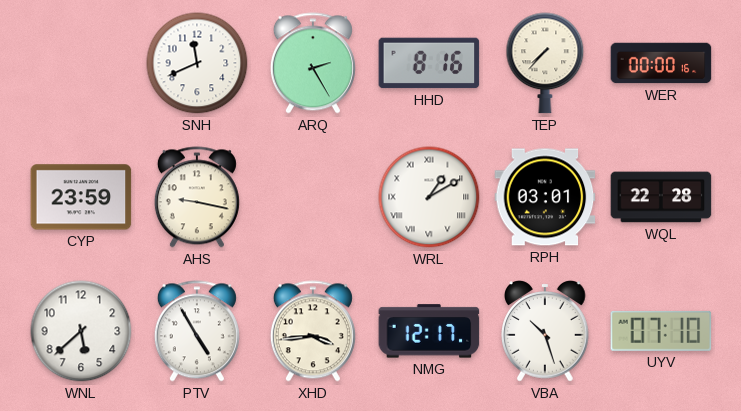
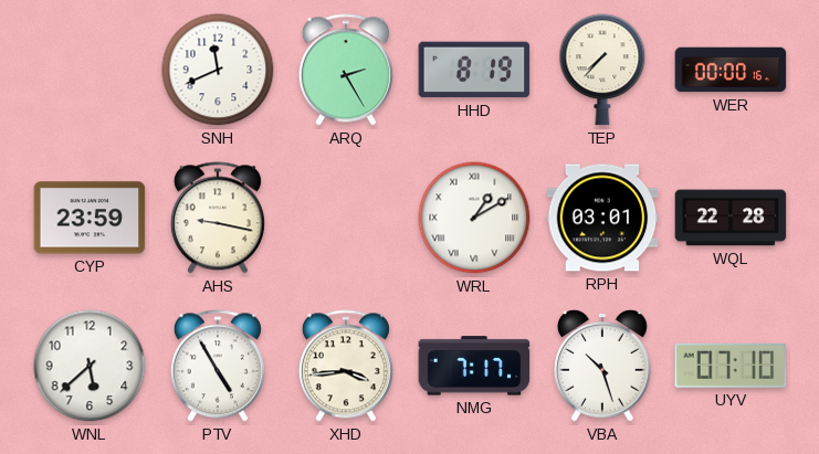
HHD: 8:16 -> 8:19
NMG: 12:17 -> 7:17
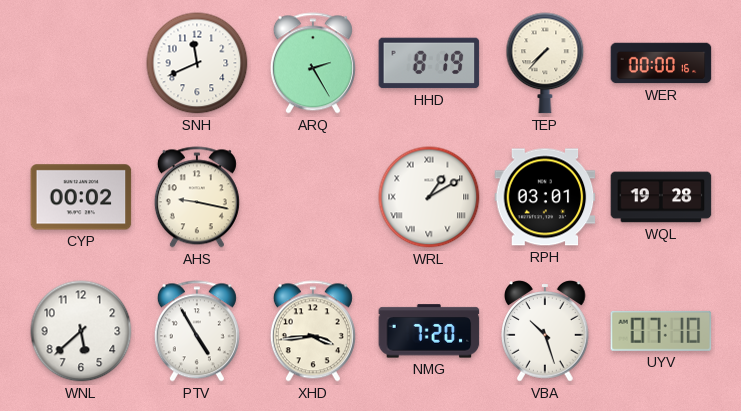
CYP: 23:59 -> 00:02
WQL: 22:28 -> 19:28
NMG: 7:17 -> 7:20
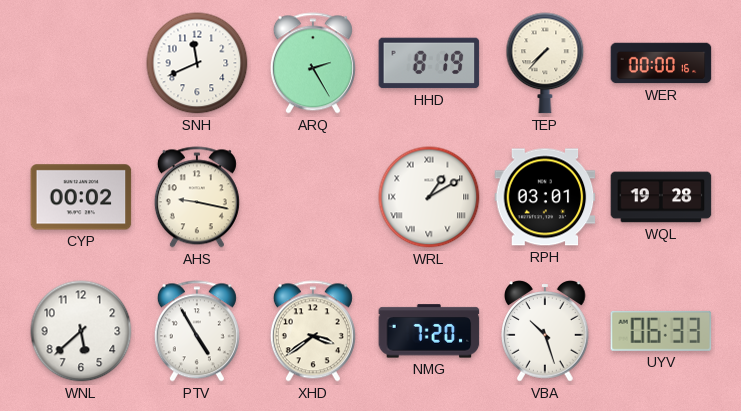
XHD: 3:44 -> 3:39
UYV: 07:10 -> 06:33
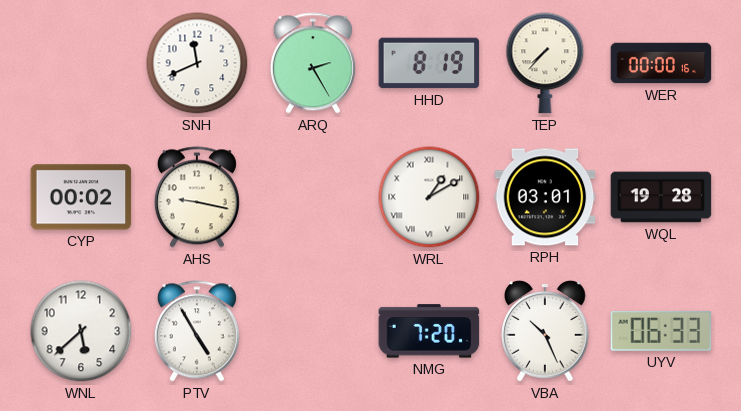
XHD: 3:39 -> none
VBA: 10:27 -> 10:26
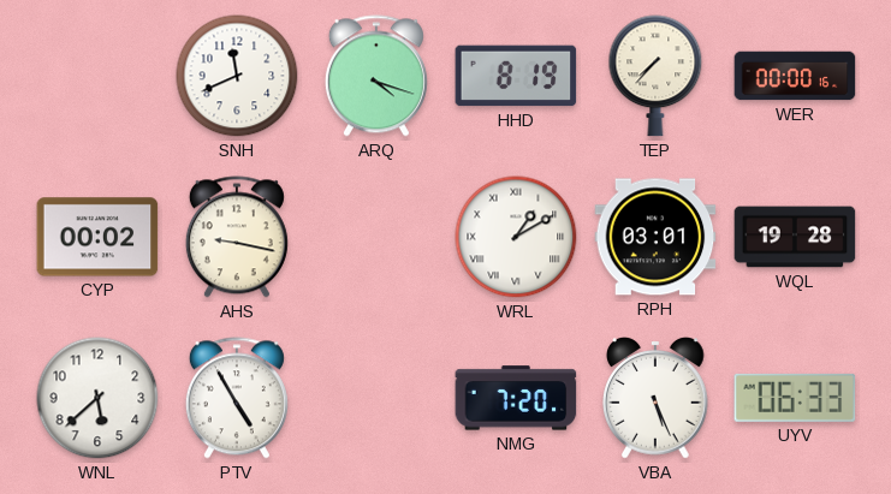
ARQ: 2:25 -> 4:18
VBA: 10:26 -> 5:26
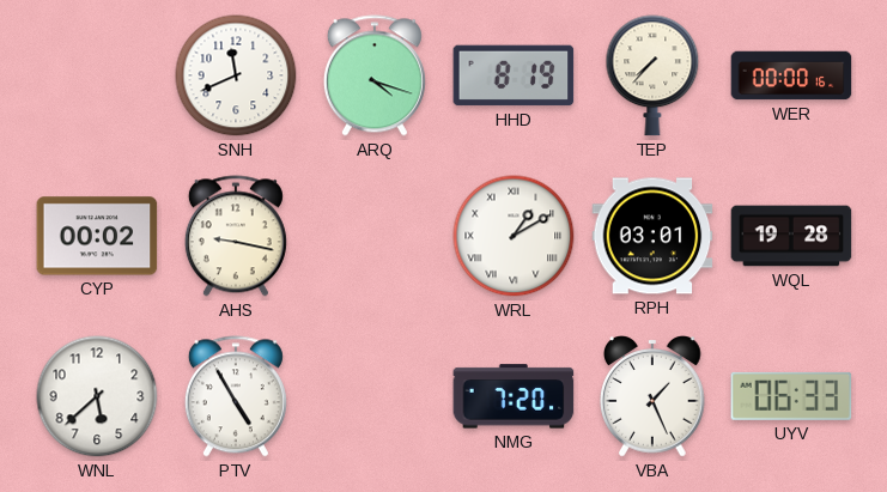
VBA: 5:26 -> 1:26
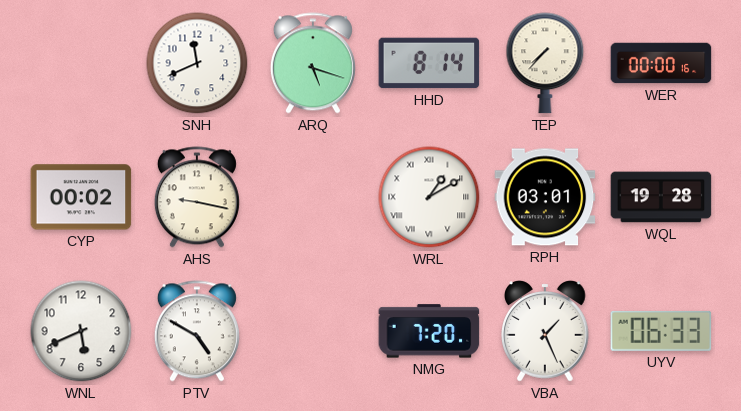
ARQ: 4:18 -> 5:18
HHD: 8:19 -> 8:14
WNL: 5:38 -> 5:41
PTV: 4:55 -> 4:50
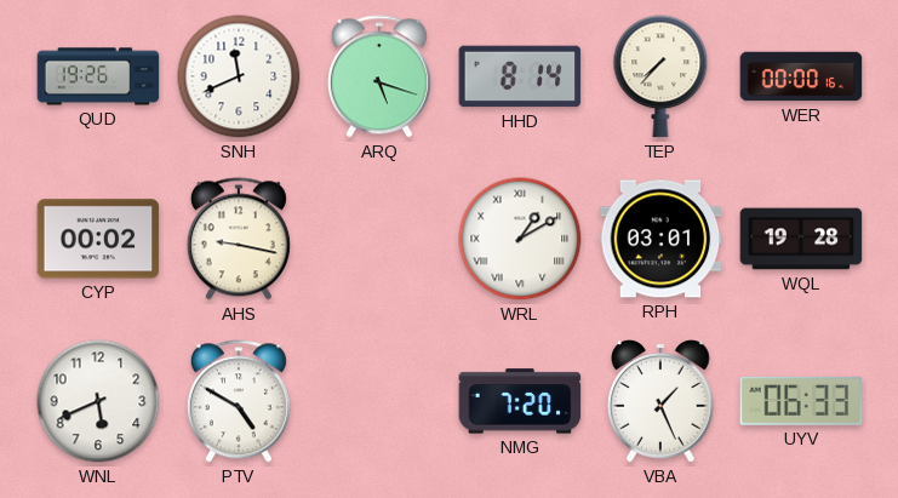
QUD: none -> 19:26
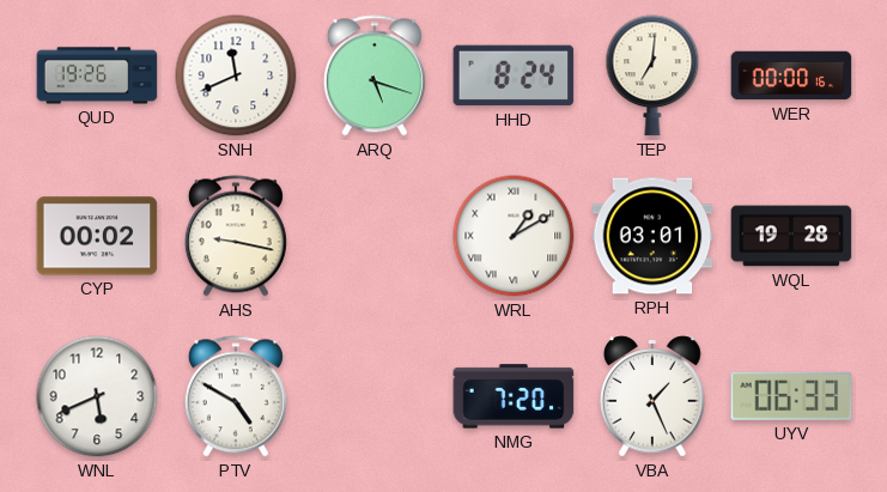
HHD: 8:14 -> 8:24
TEP: 7:37 -> 7:01
